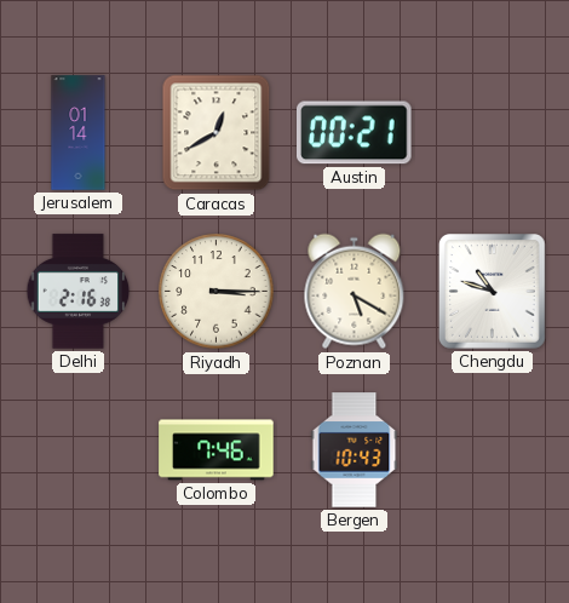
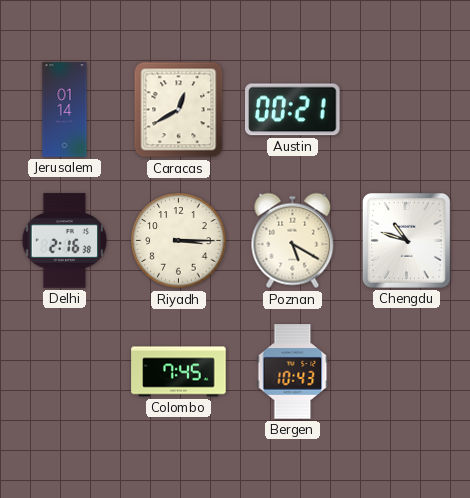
Colombo: 7:46 -> 7:45
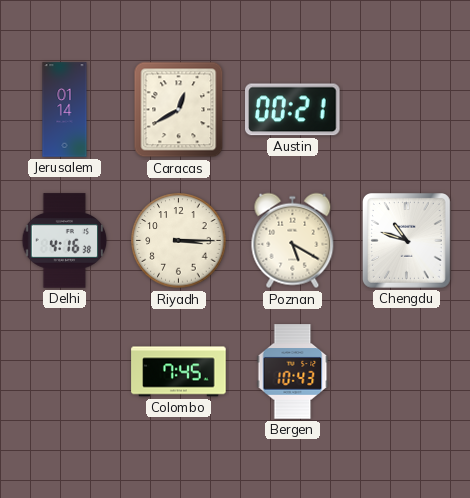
Delhi: 2:16 -> 4:16
